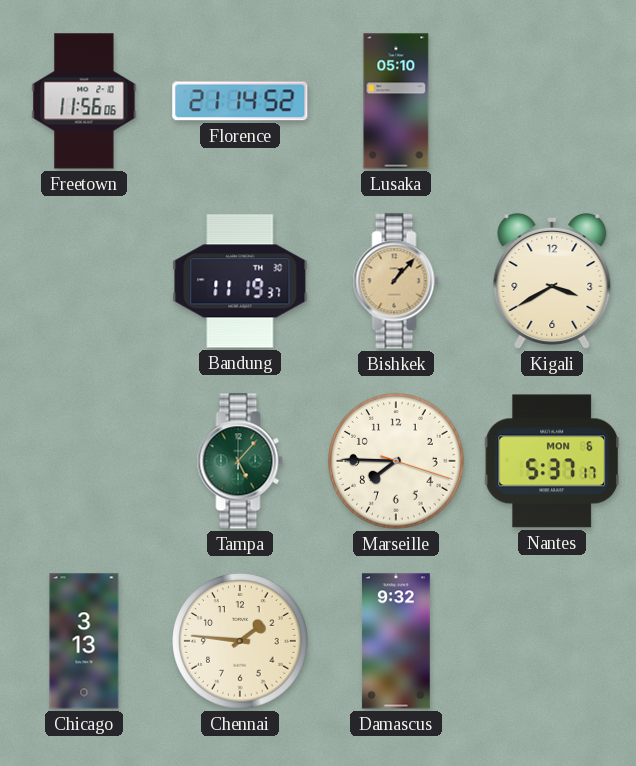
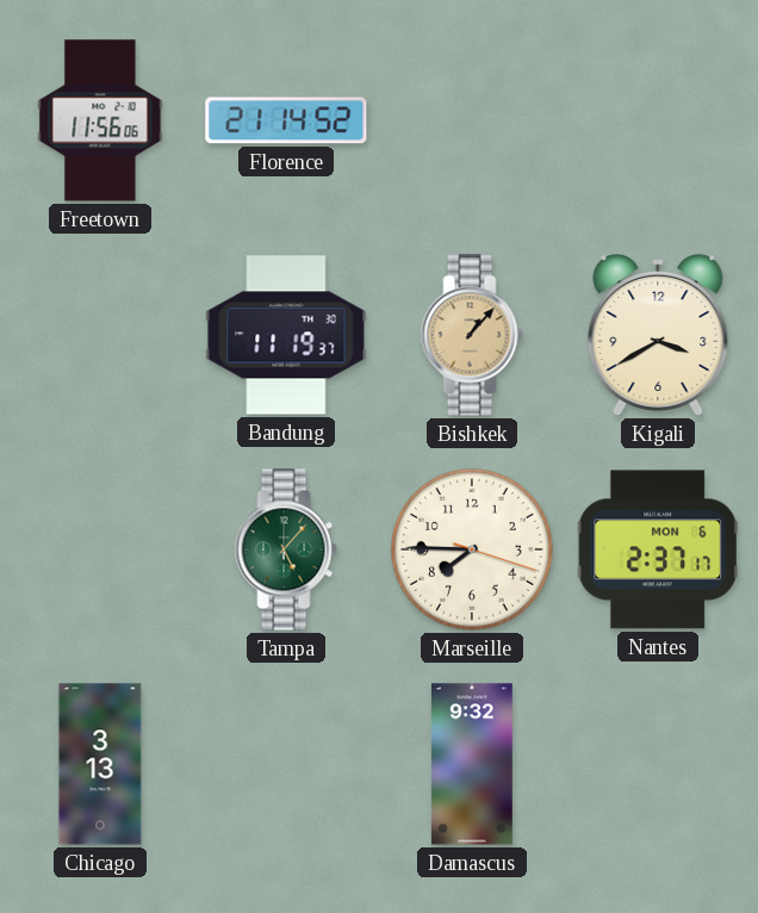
Lusaka: 05:10 -> none
Nantes: 5:37 -> 2:37
Chennai: 1:46 -> none
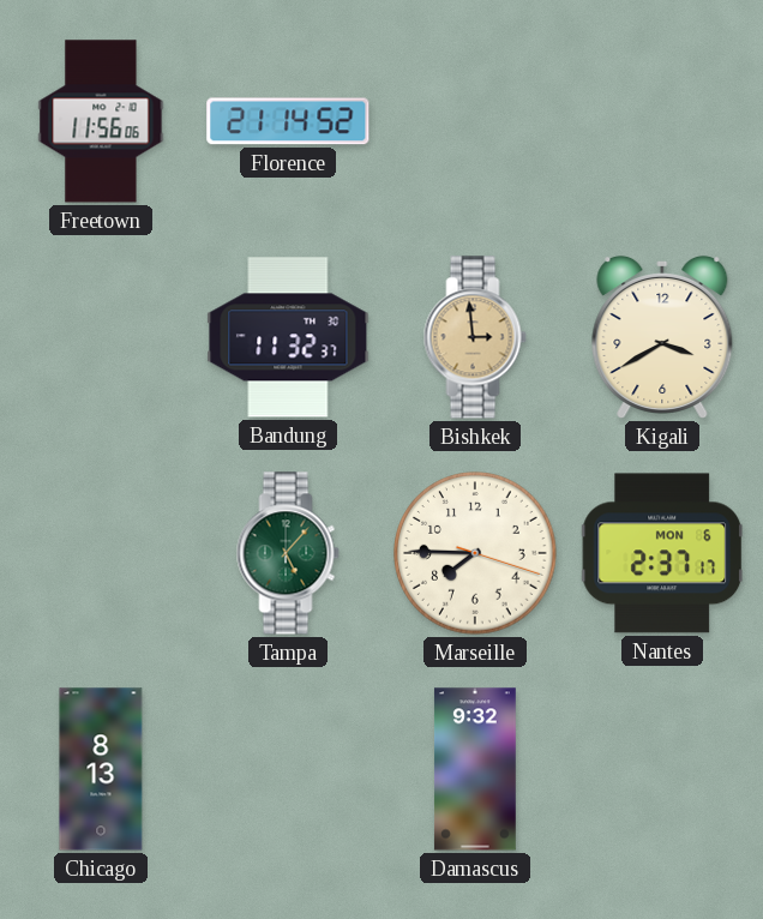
Bandung: 11:19 -> 11:32
Bishkek: 1:07 -> 2:59
Chicago: 3:13 -> 8:13
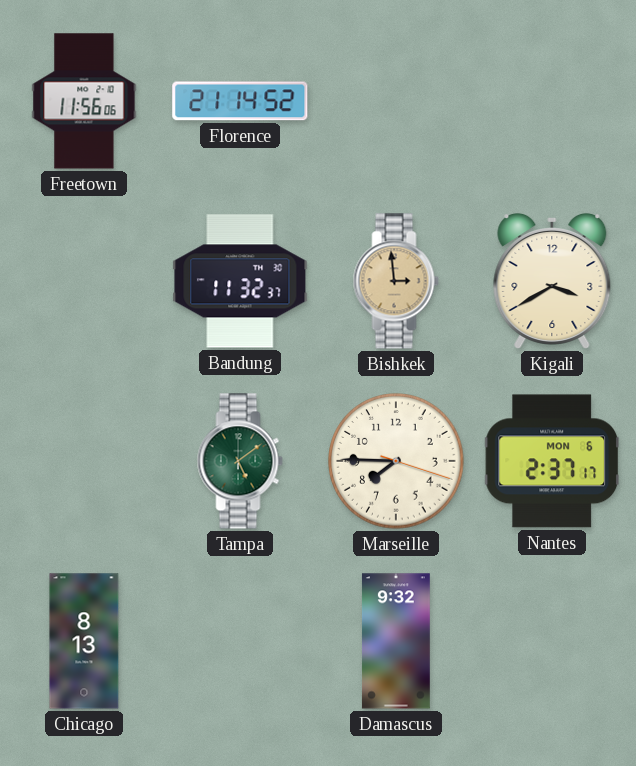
Tampa: 5:07 -> 5:09
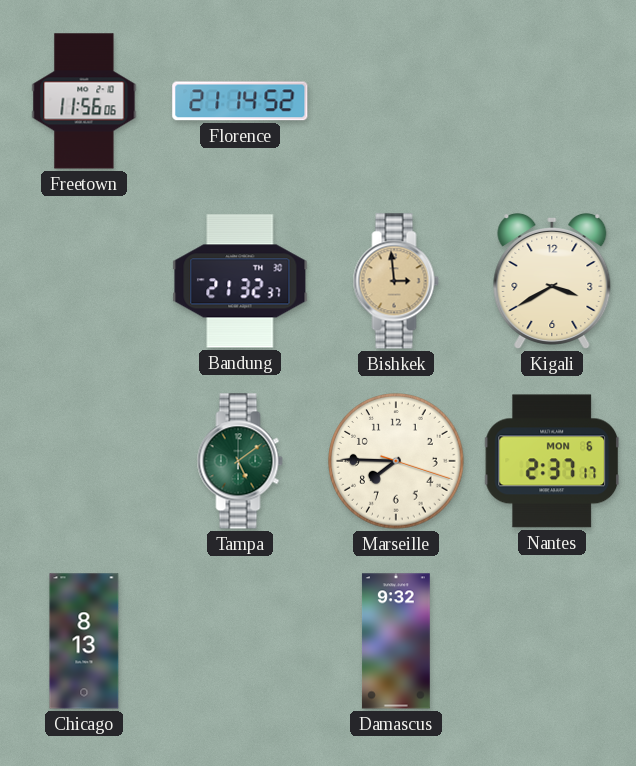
Bandung: 11:32 -> 21:32
